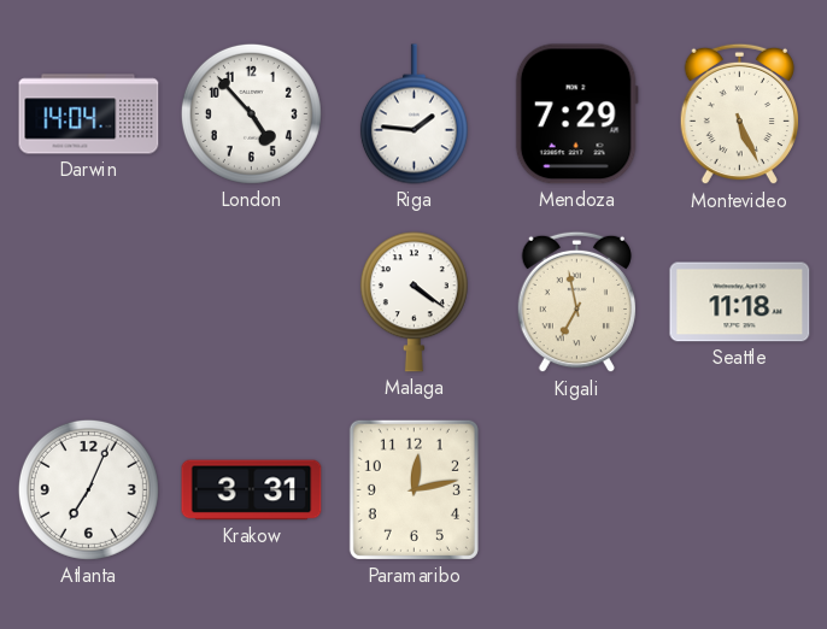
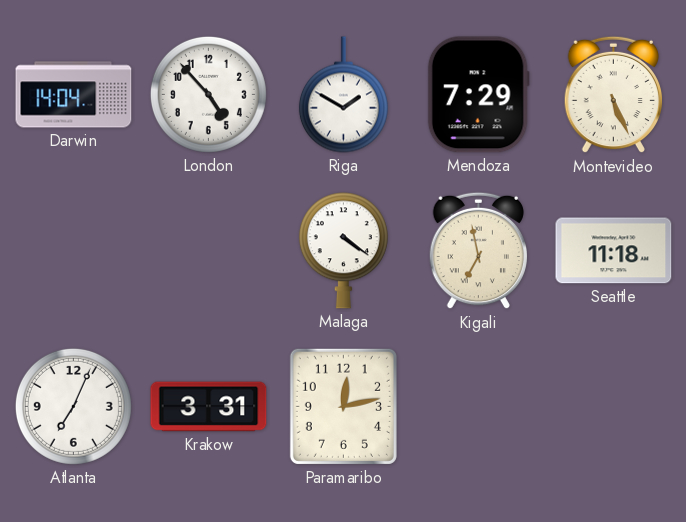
Riga: 1:46 -> 1:50
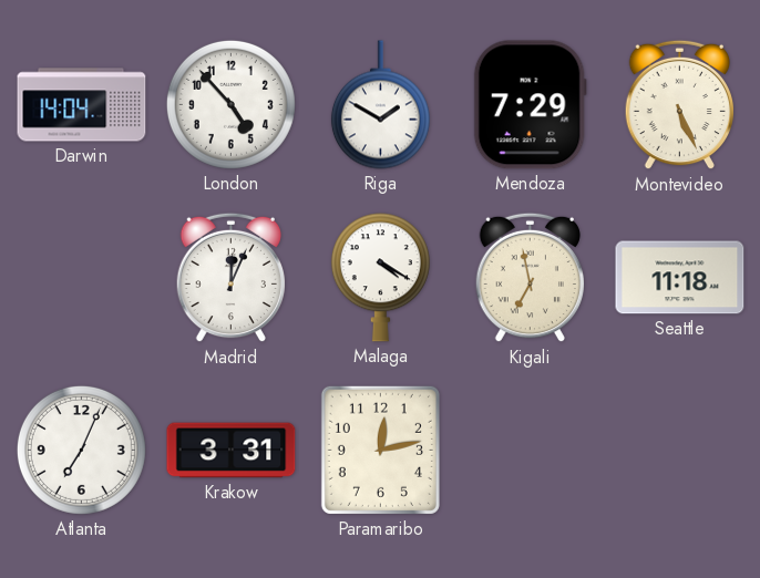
Madrid: none -> 12:04
Malaga: 4:21 -> 4:20
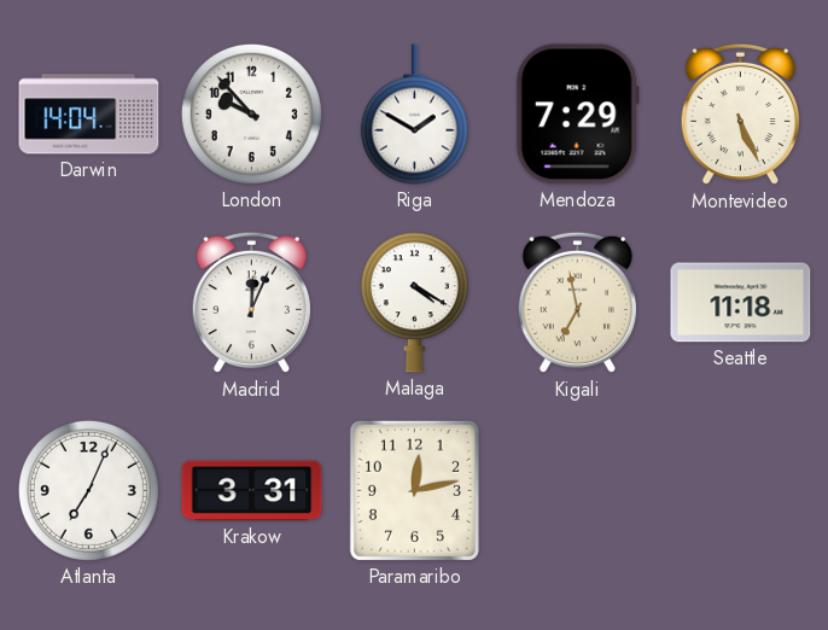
London: 4:53 -> 9:53
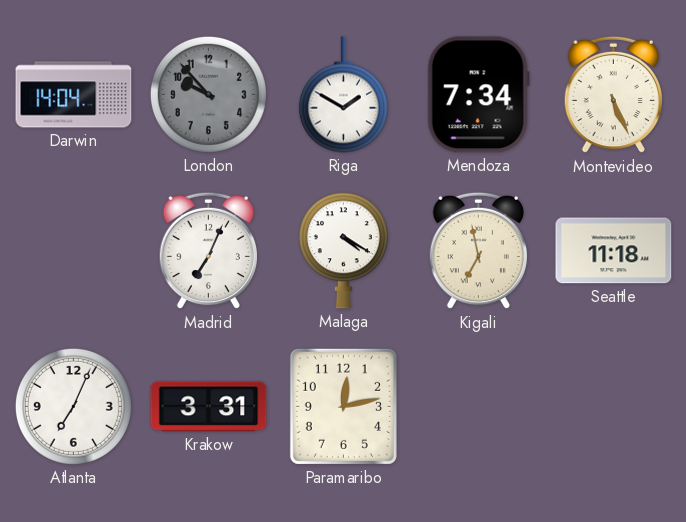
London dial: white -> grey
Mendoza: 7:29 -> 7:34
Madrid: 12:04 -> 7:04
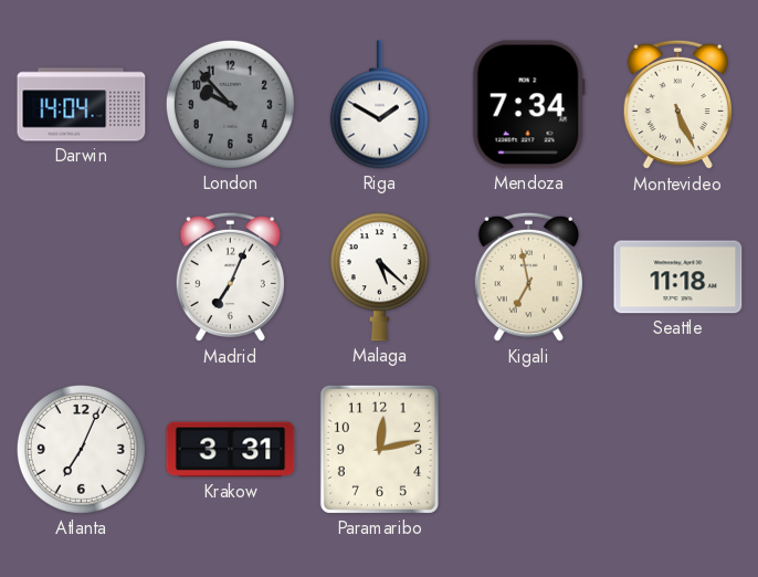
Malaga: 4:20 -> 5:22
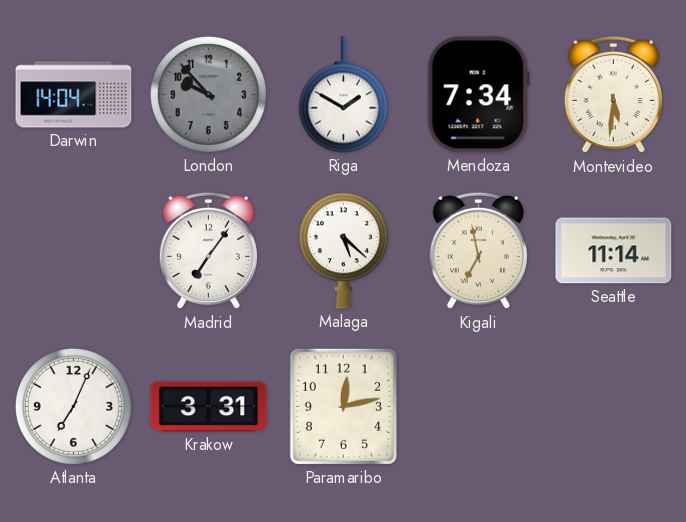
Montevideo: 5:26 -> 5:31
Madrid: 7:04 -> 7:06
Seattle: 11:18 -> 11:14
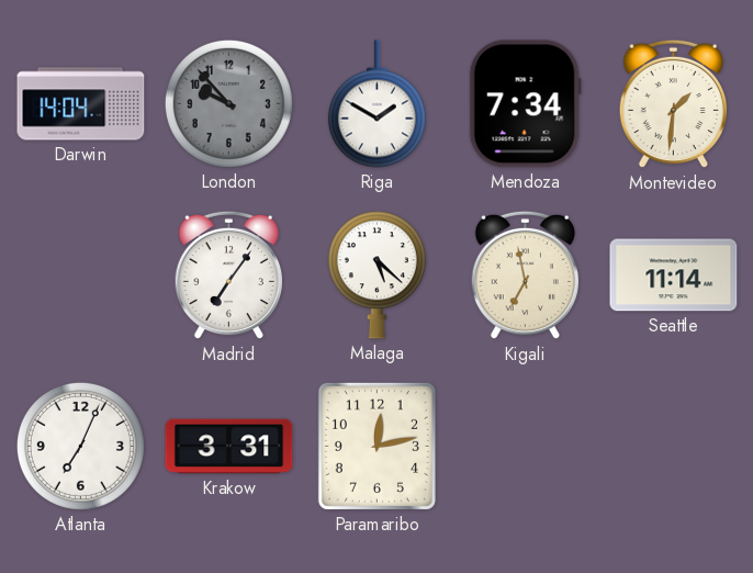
Montevideo: 5:31 -> 1:31
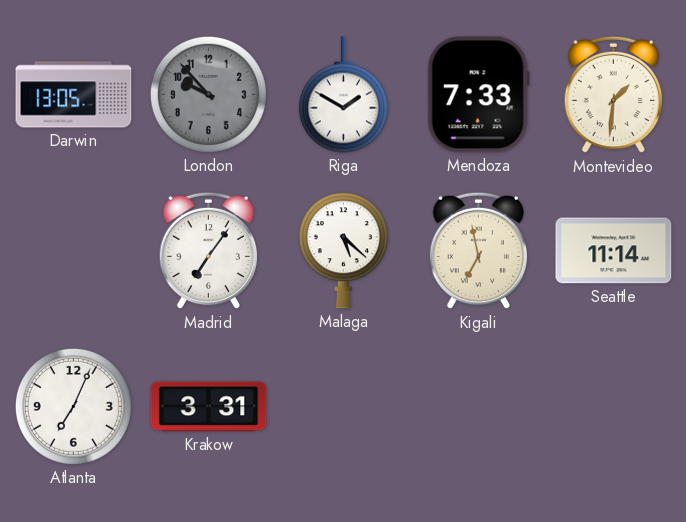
Darwin: 14:04 -> 13:05
Mendoza: 7:34 -> 7:33
Paramaribo: 12:13 -> none
